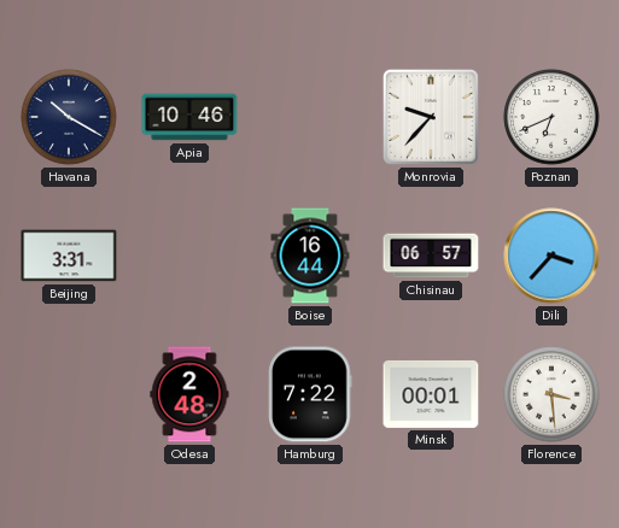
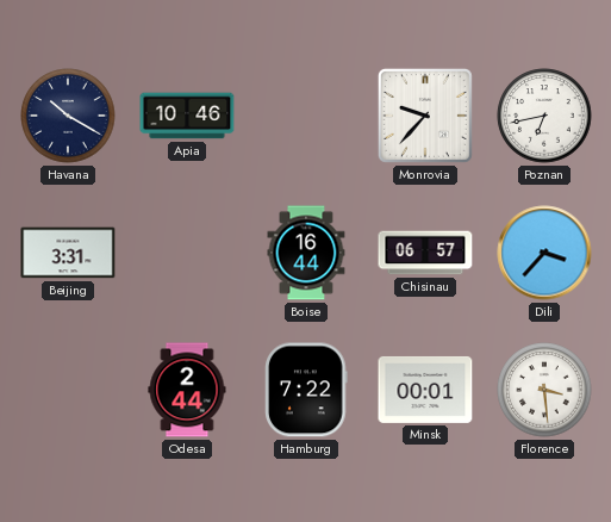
Poznan: 6:41 -> 6:43
Odesa: 2:48 -> 2:44
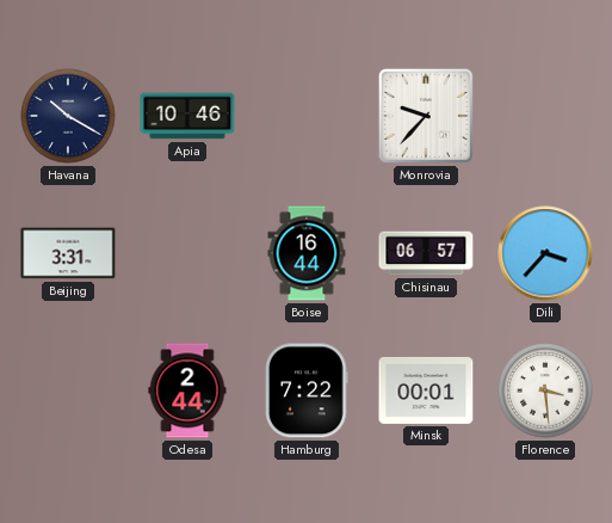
Poznan: 6:43 -> none
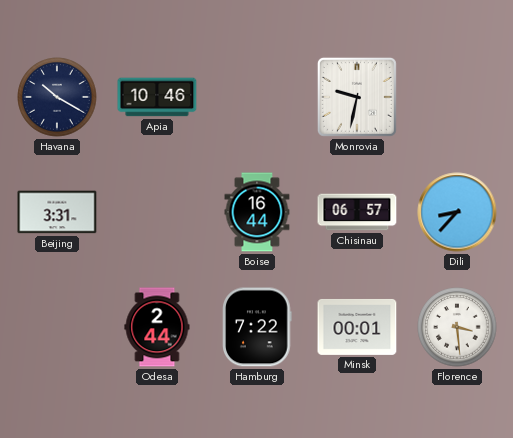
Monrovia: 9:37 -> 9:32
Dili: 3:37 -> 8:37
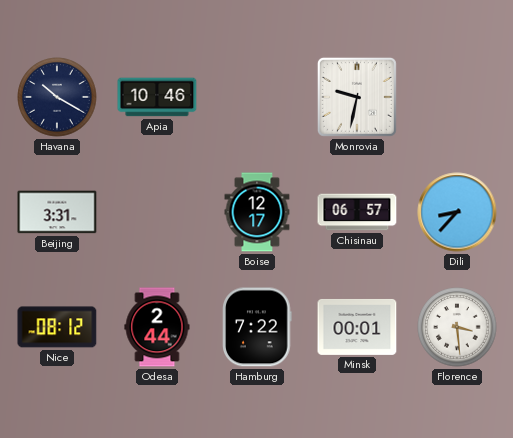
Boise: 16:44 -> 12:17
Nice: none -> 08:12
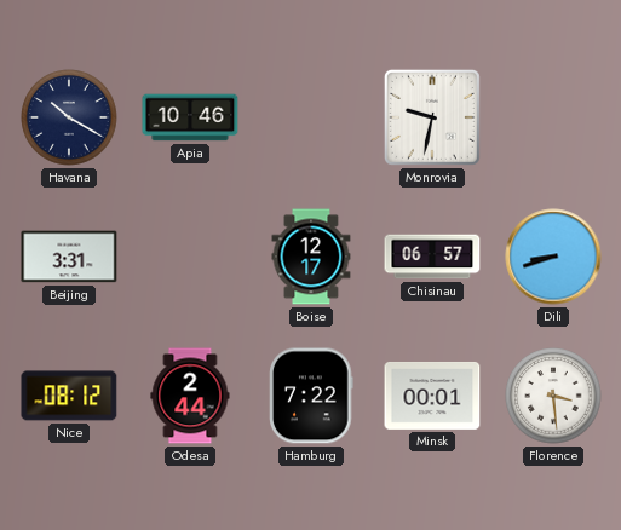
Dili: 8:37 -> 8:42
